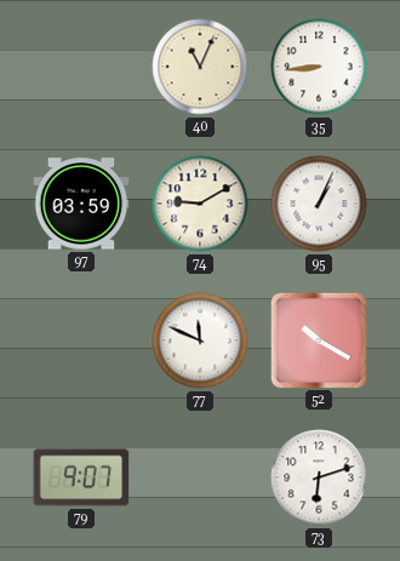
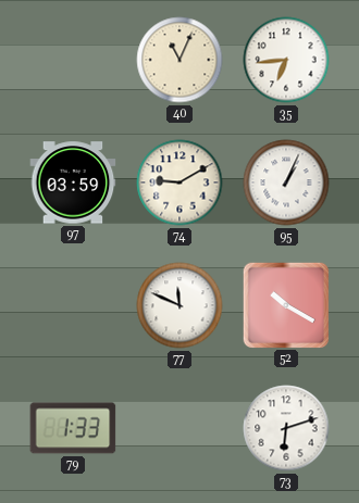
35: 8:44 -> 6:44
79: 9:07 -> 1:33
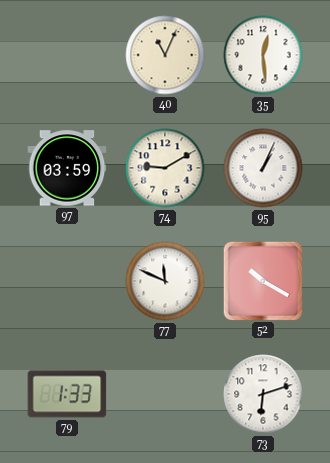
35: 6:44 -> 12:29
